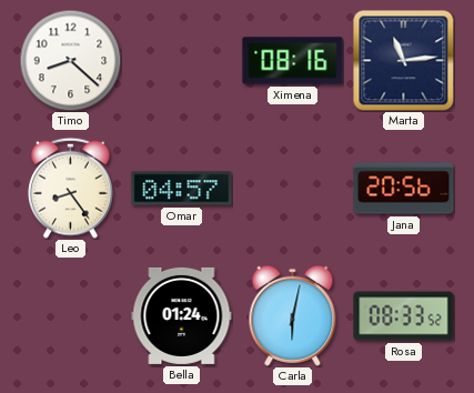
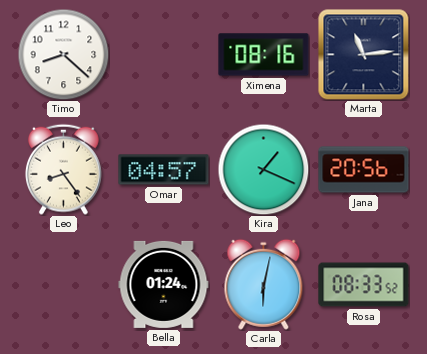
Kira: none -> 1:19
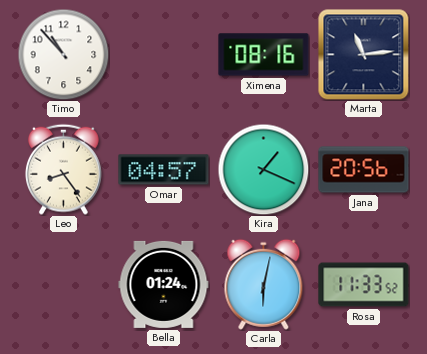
Timo: 8:22 -> 10:53
Rosa: 08:33 -> 11:33
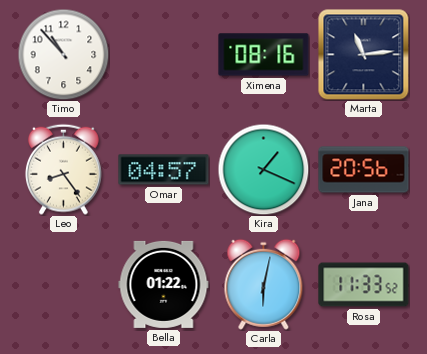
Bella: 01:24 -> 01:22
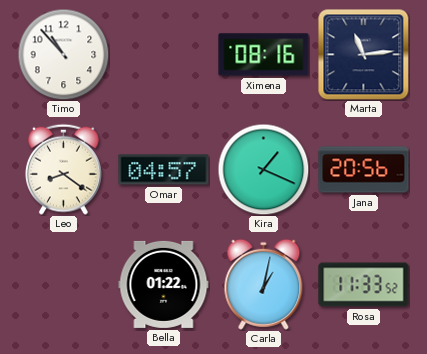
Leo: 8:24 -> 8:21
Carla: 6:02 -> 1:02
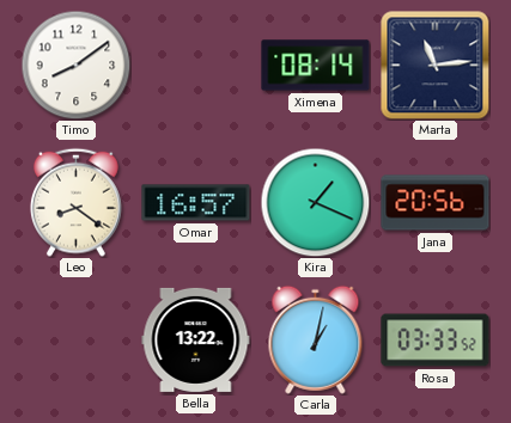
Timo: 10:53 -> 8:09
Ximena: 08:16 -> 08:14
Omar: 04:57 -> 16:57
Bella: 01:22 -> 13:22
Rosa: 11:33 -> 03:33
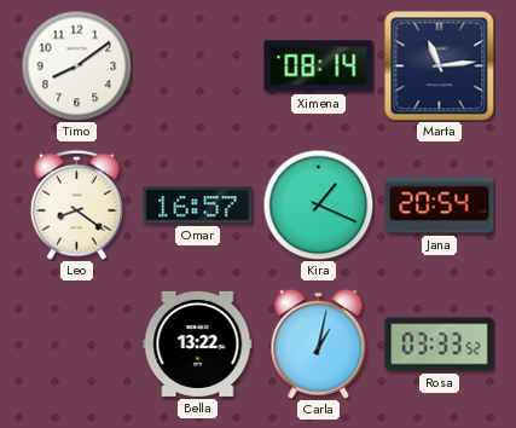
Jana: 20:56 -> 20:54
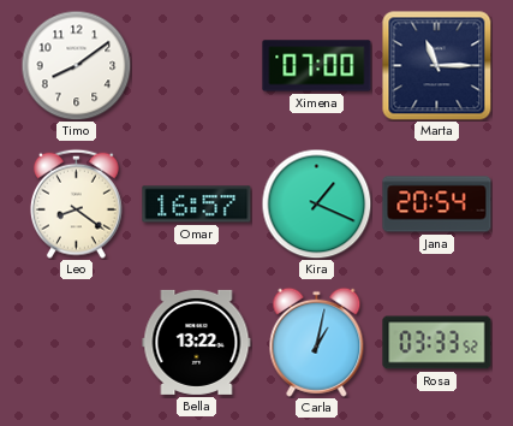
Ximena: 08:14 -> 07:00
Marta: 11:14 -> 11:15
